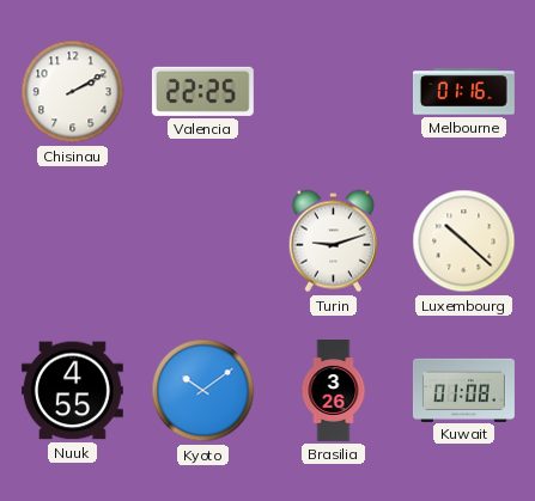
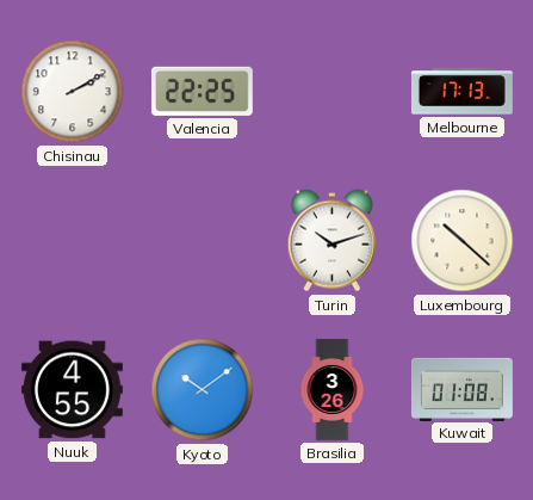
Melbourne: 01:16 -> 17:13
Turin: 9:12 -> 10:12
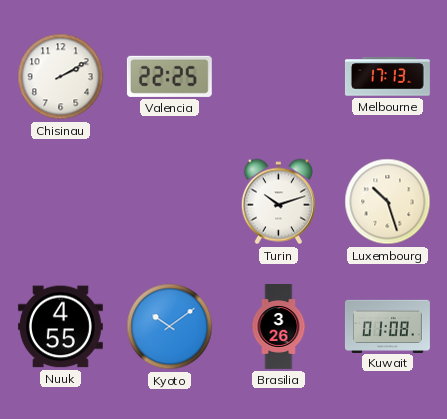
Luxembourg: 10:22 -> 10:27
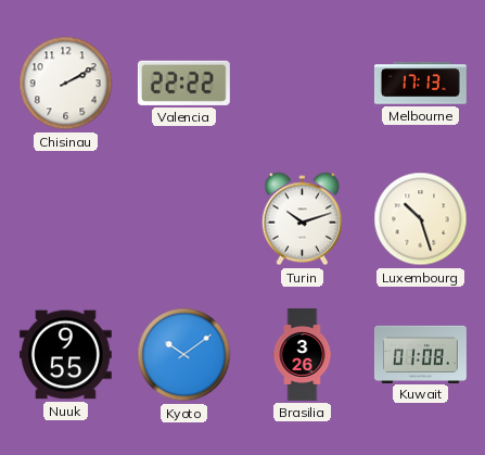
Valencia: 22:25 -> 22:22
Nuuk: 4:55 -> 9:55
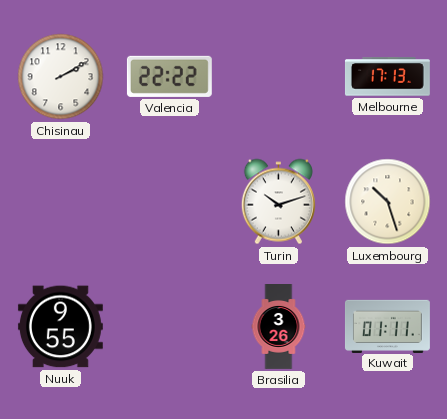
Kyoto: 10:09 -> none
Kuwait: 01:08 -> 01:11
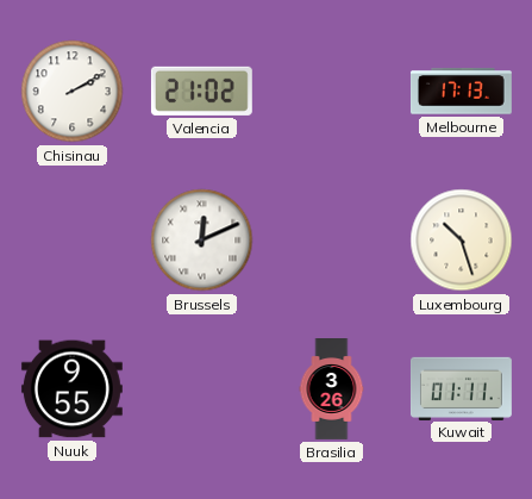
Valencia: 22:22 -> 21:02
Brussels: none -> 12:11
Turin: 10:12 -> none
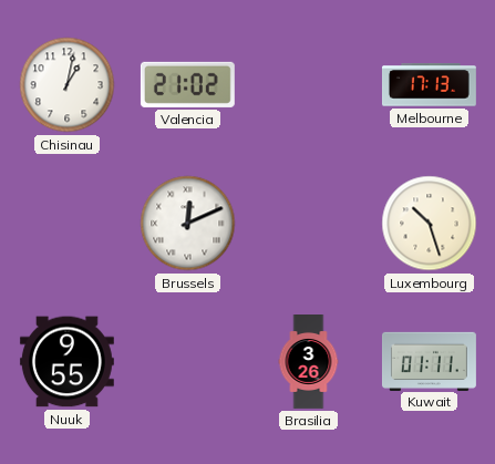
Chisinau: 2:10 -> 1:02
